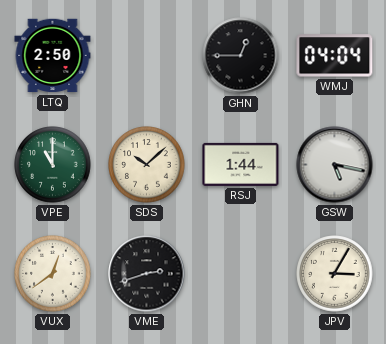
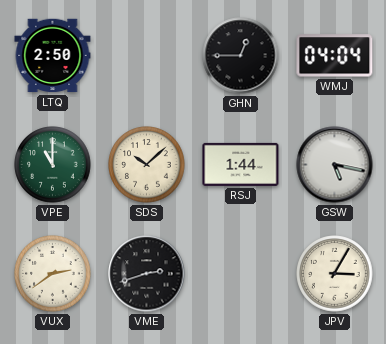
VUX: 12:39 -> 2:39
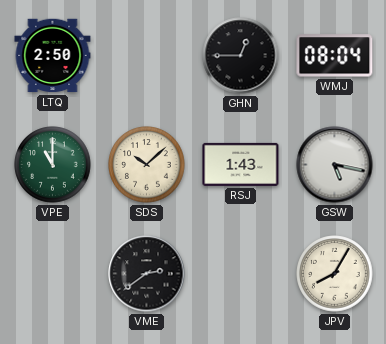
WMJ: 04:04 -> 08:04
RSJ: 1:44 -> 1:43
VUX: 2:39 -> none
VME: 2:42 -> 2:39
JPV: 3:05 -> 8:05
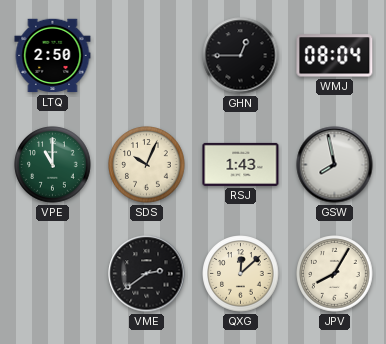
SDS: 10:08 -> 10:04
GSW: 5:17 -> 7:58
QXG: none -> 12:08
